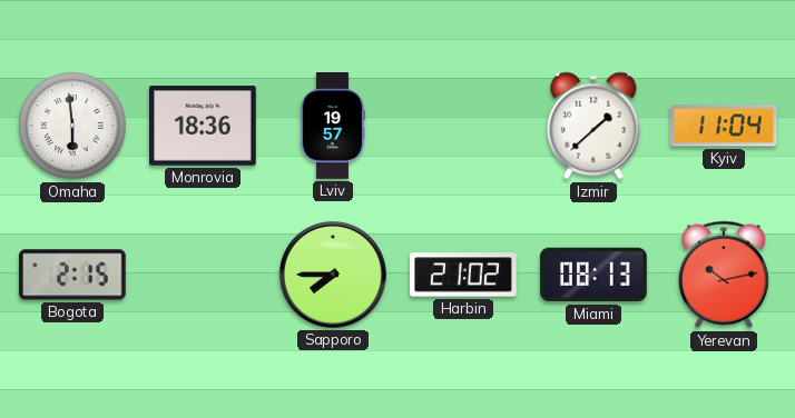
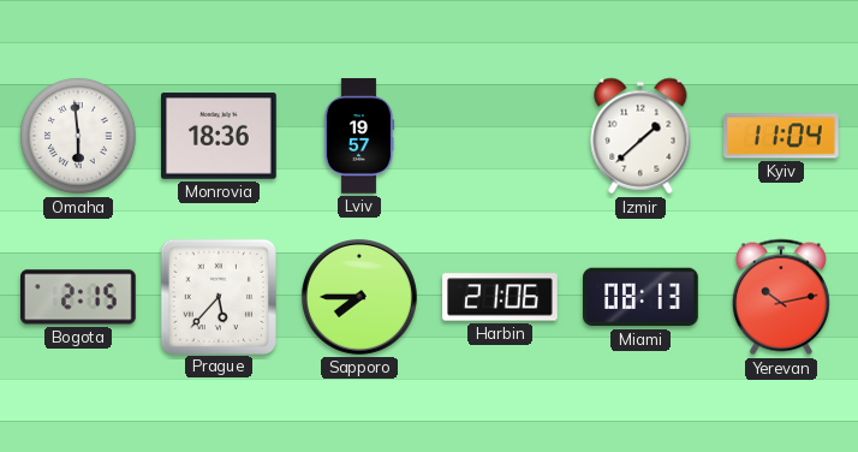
Prague: none -> 5:37
Harbin: 21:02 -> 21:06
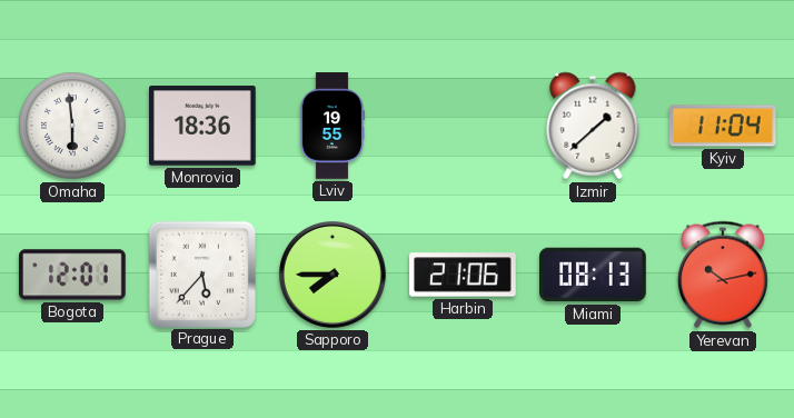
Lviv: 19:57 -> 19:55
Bogota: 2:15 -> 12:01
